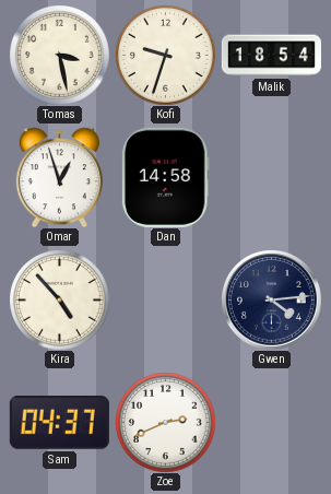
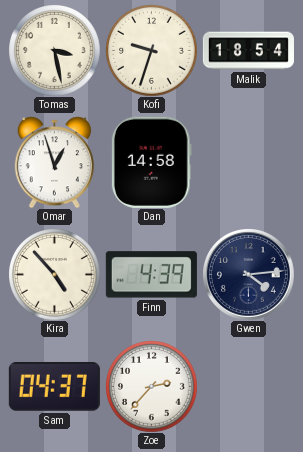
Finn: none -> 4:39
Zoe: 2:41 -> 2:37
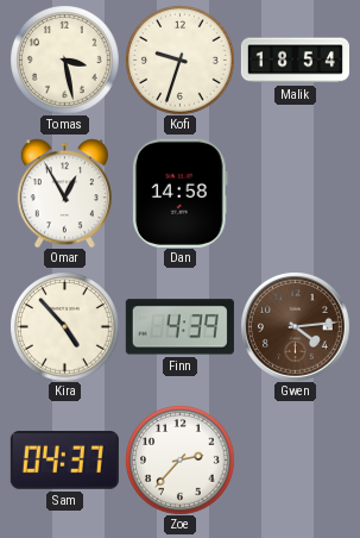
Omar: 12:57 -> 12:55
Gwen dial: navy -> brown
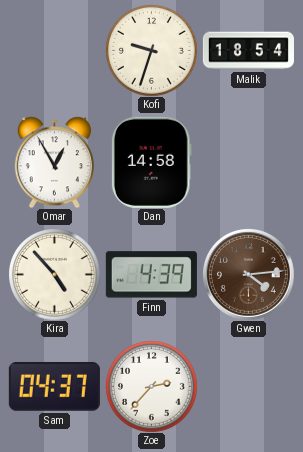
Tomas: 3:28 -> none
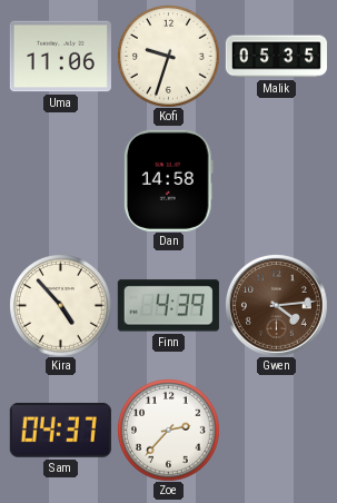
Uma: none -> 11:06
Malik: 18:54 -> 05:35
Omar: 12:55 -> none
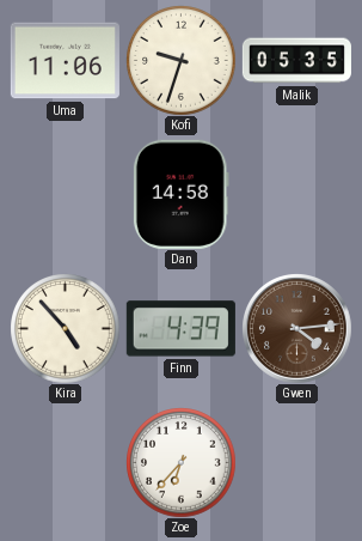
Sam: 04:37 -> none
Zoe: 2:37 -> 6:37
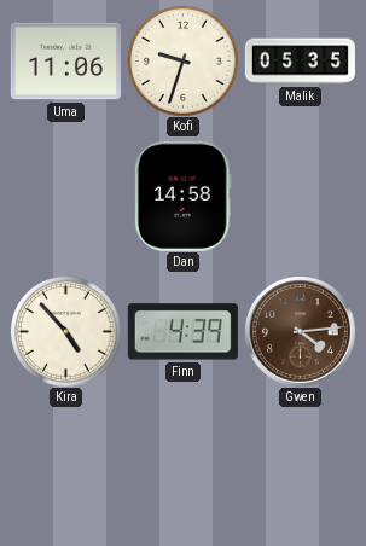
Zoe: 6:37 -> none
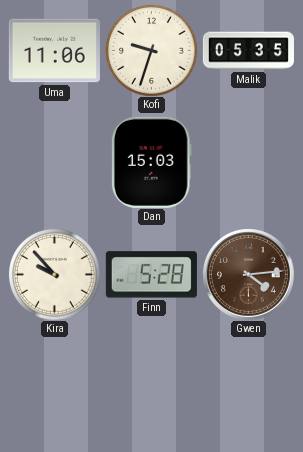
Dan: 14:58 -> 15:03
Kira: 4:53 -> 9:53
Finn: 4:39 -> 5:28
